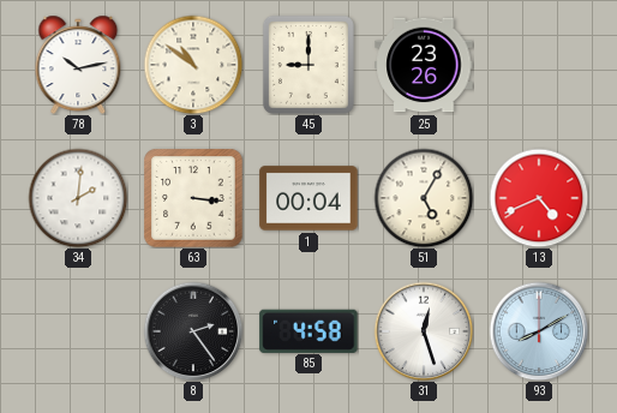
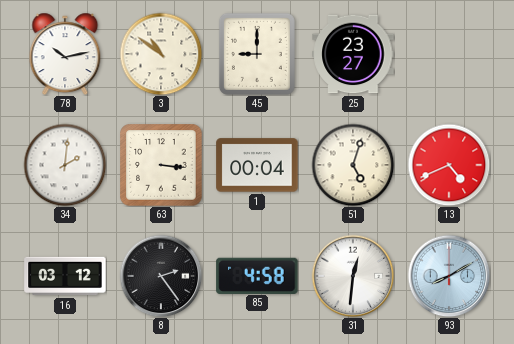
25: 23:26 -> 23:27
51: 5:05 -> 5:03
16: none -> 03:12
31: 12:27 -> 12:31
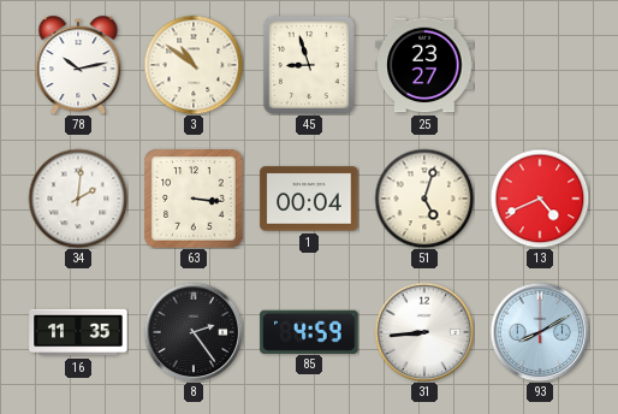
45: 9:00 -> 8:57
16: 03:12 -> 11:35
85: 4:58 -> 4:59
31: 12:31 -> 8:44
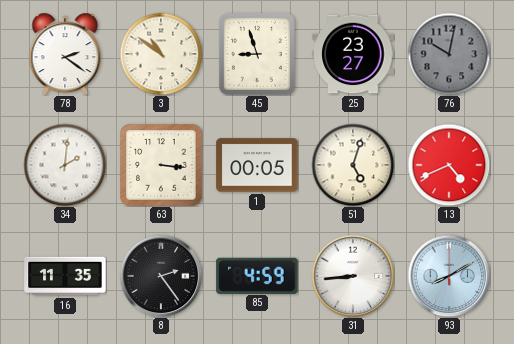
78: 10:13 -> 2:21
76: none -> 10:02
1: 00:04 -> 00:05
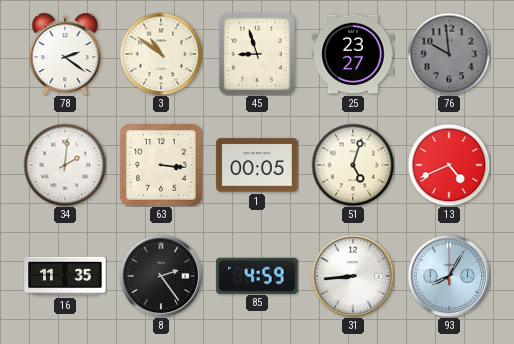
76: 10:02 -> 9:59
93: 8:10 -> 8:05
